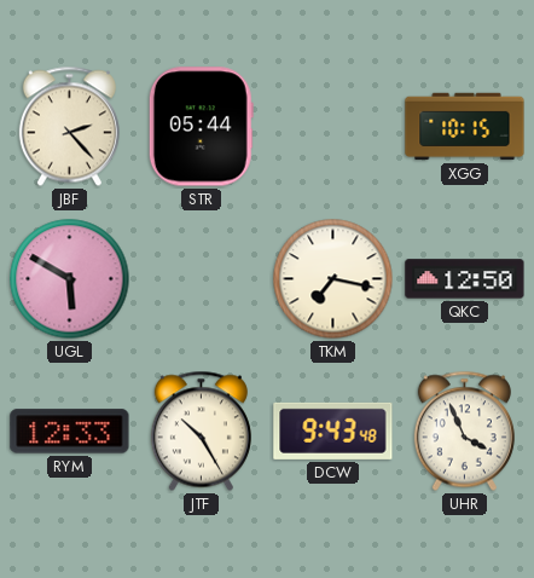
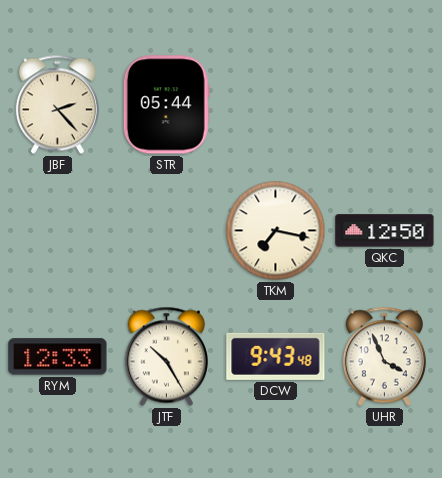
XGG: 10:15 -> none
UGL: 5:50 -> none
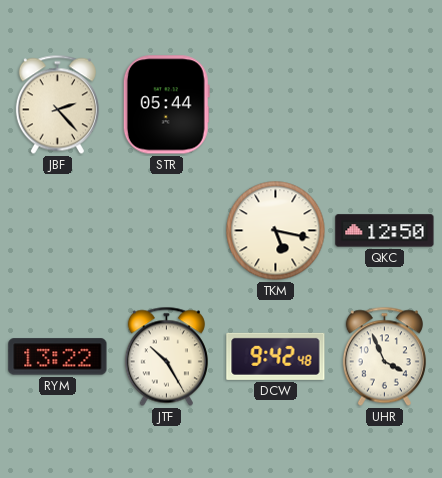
TKM: 7:17 -> 5:17
RYM: 12:33 -> 13:22
DCW: 9:43 -> 9:42
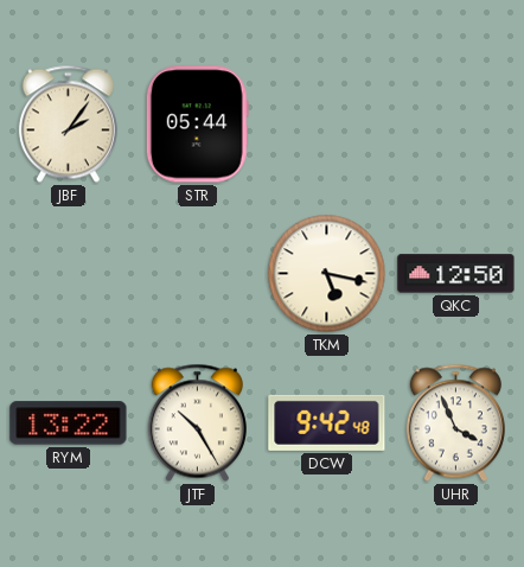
JBF: 2:23 -> 2:06
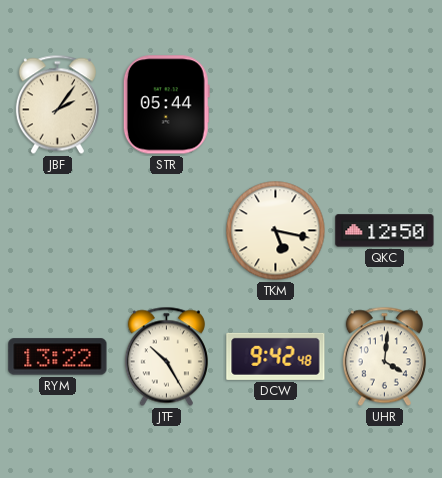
UHR: 3:56 -> 4:01
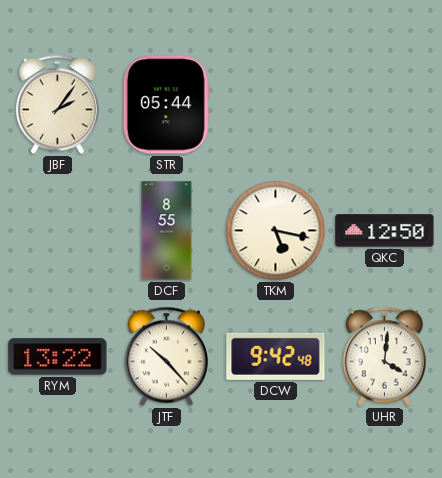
DCF: none -> 8:55
JTF: 10:25 -> 10:23
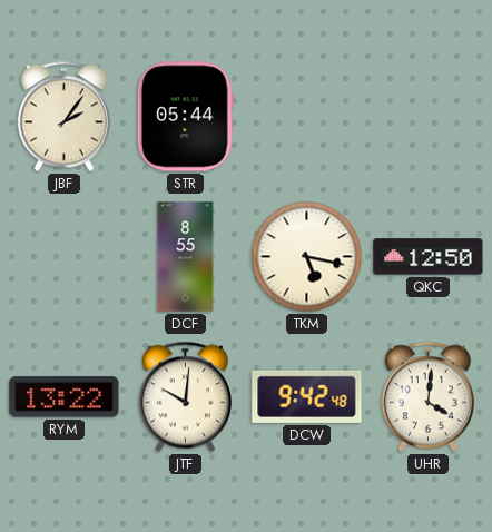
JTF: 10:23 -> 10:01
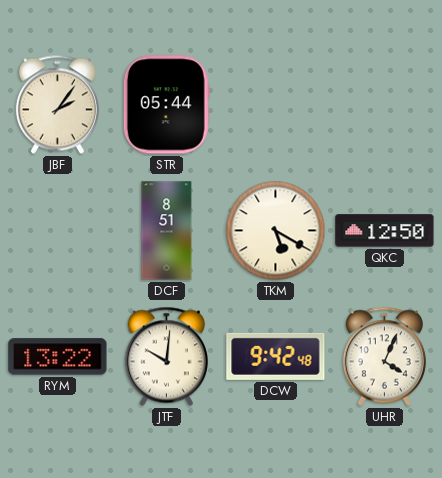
DCF: 8:55 -> 8:51
TKM: 5:17 -> 5:20
UHR: 4:01 -> 4:04
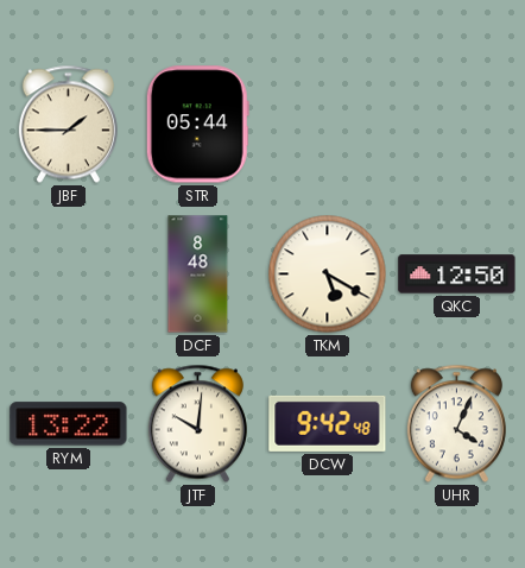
JBF: 2:06 -> 1:45
DCF: 8:51 -> 8:48
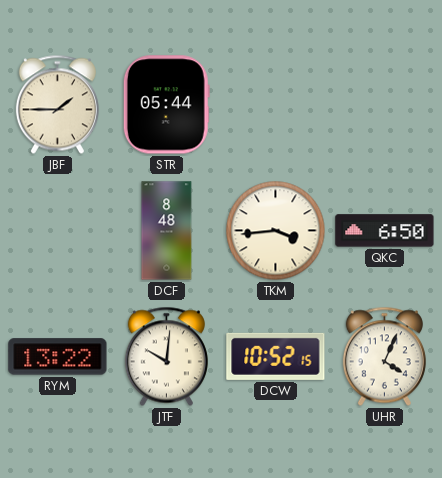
TKM: 5:20 -> 3:44
QKC: 12:50 -> 6:50
DCW: 9:42 -> 10:52
